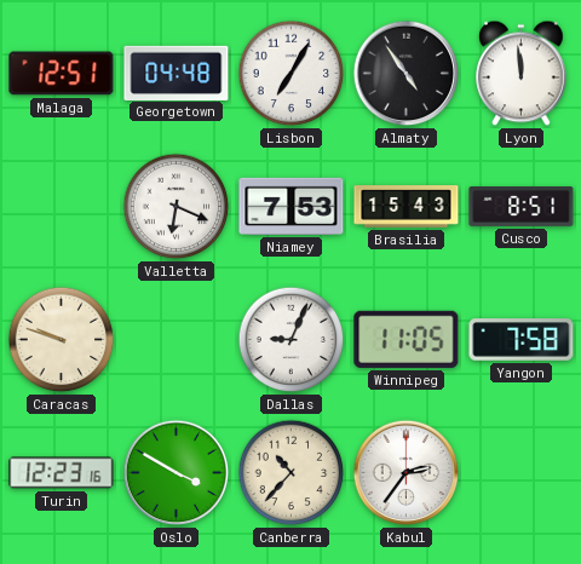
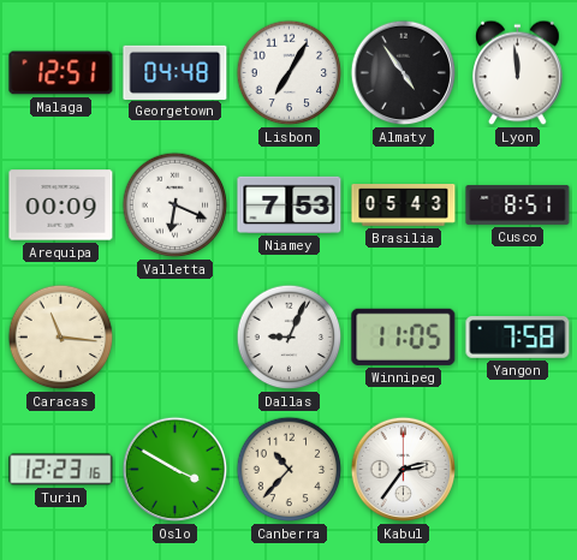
Arequipa: none -> 00:09
Brasilia: 15:43 -> 05:43
Caracas: 9:48 -> 11:16
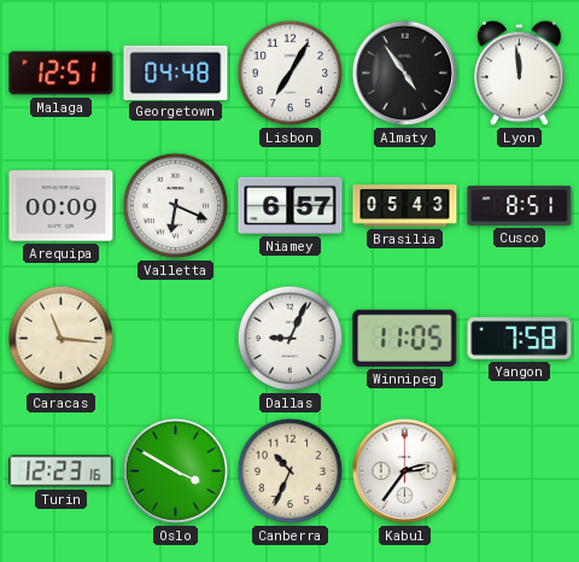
Niamey: 7:53 -> 6:57
Canberra: 10:37 -> 10:34
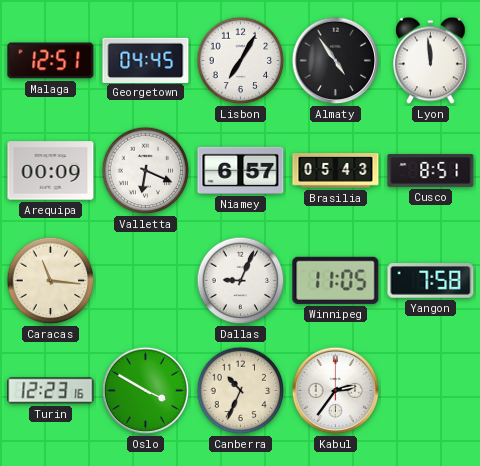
Georgetown: 04:48 -> 04:45
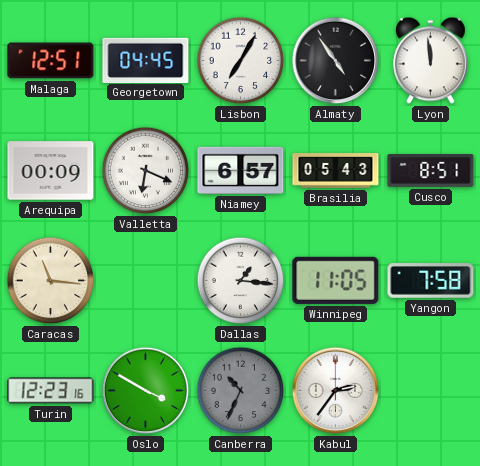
Dallas: 9:04 -> 1:16
Canberra dial: cream -> grey
